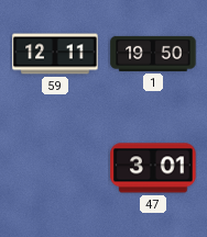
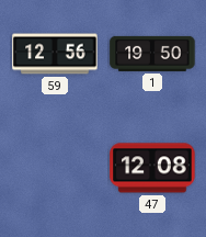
59: 12:11 -> 12:56
47: 3:01 -> 12:08
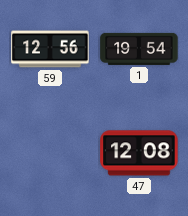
1: 19:50 -> 19:54
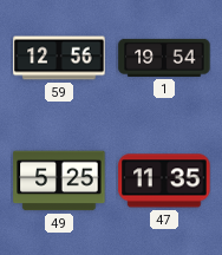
49: none -> 5:25
47: 12:08 -> 11:35
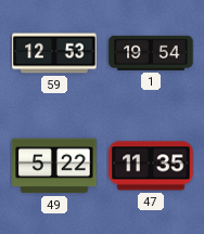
59: 12:56 -> 12:53
49: 5:25 -> 5:22
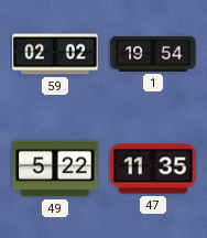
59: 12:53 -> 02:02
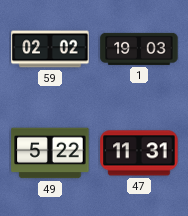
1: 19:54 -> 19:03
47: 11:35 -> 11:31
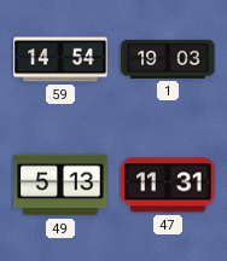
59: 02:02 -> 14:54
49: 5:22 -> 5:13
